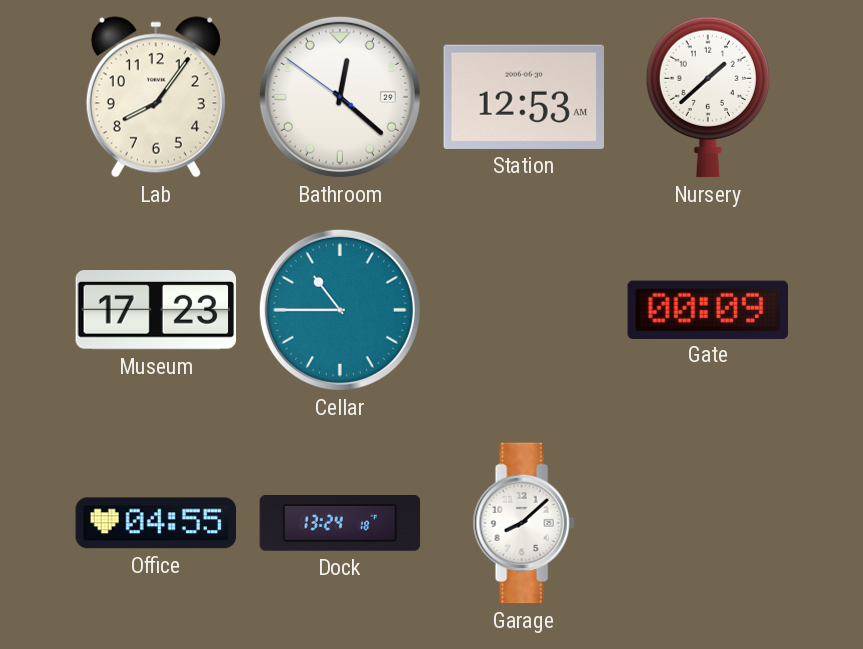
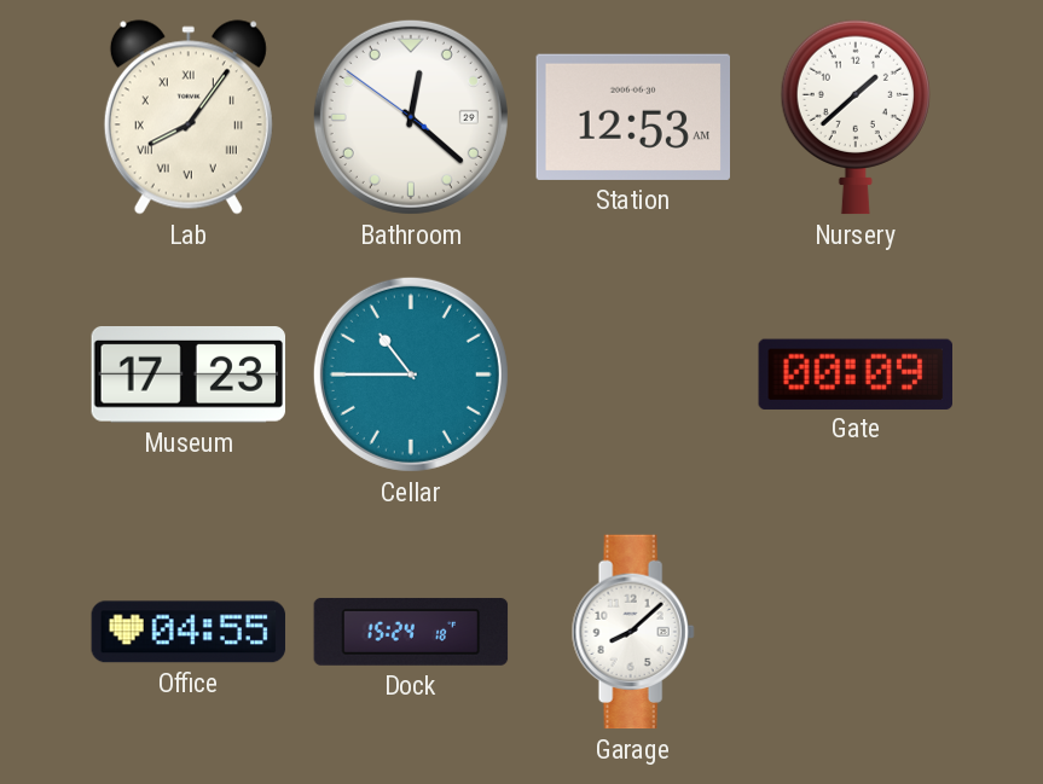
Lab numerals: Arabic -> Roman
Dock: 13:24 -> 15:24
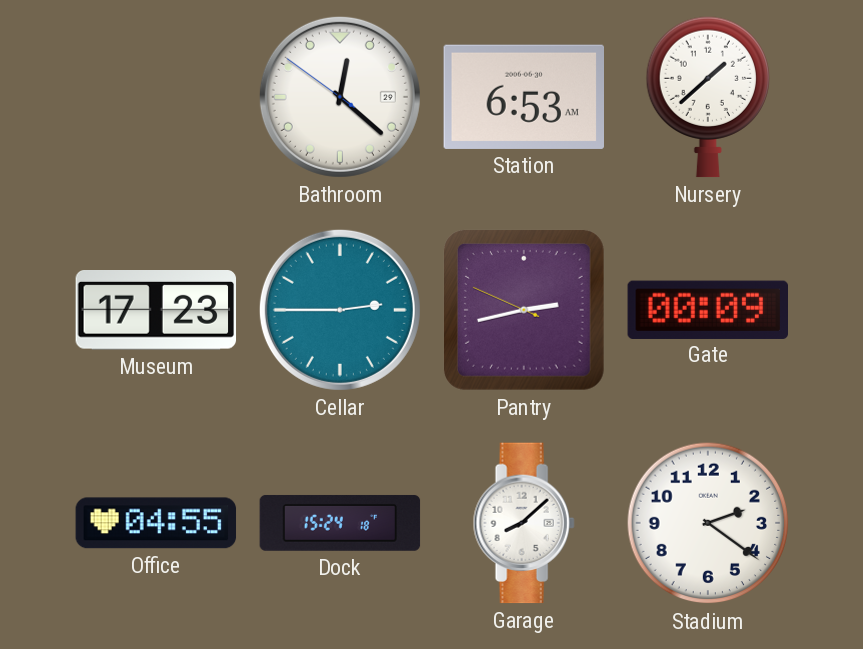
Lab: 8:06 -> none
Station: 12:53 -> 6:53
Cellar: 10:45 -> 2:45
Pantry: none -> 2:42
Stadium: none -> 2:21
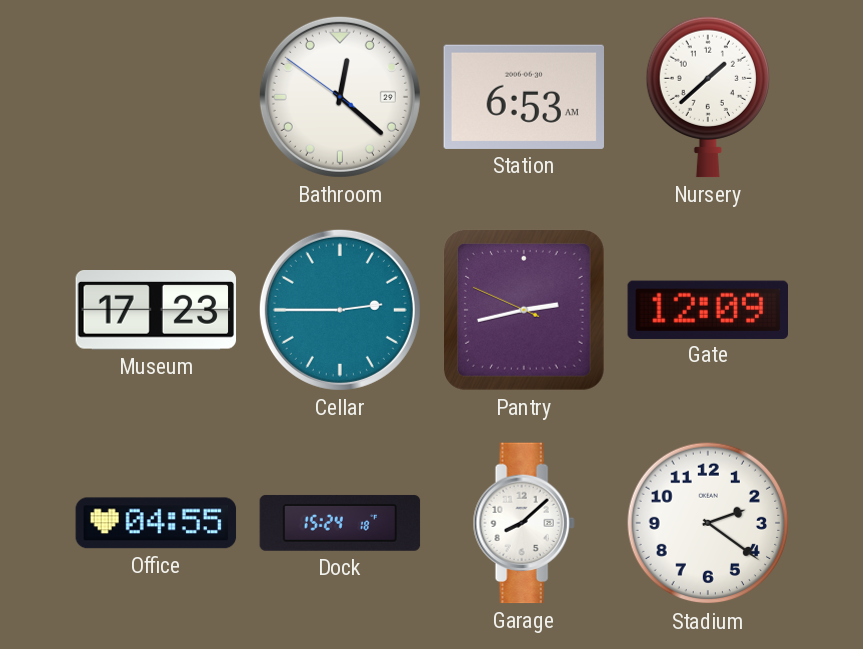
Gate: 00:09 -> 12:09
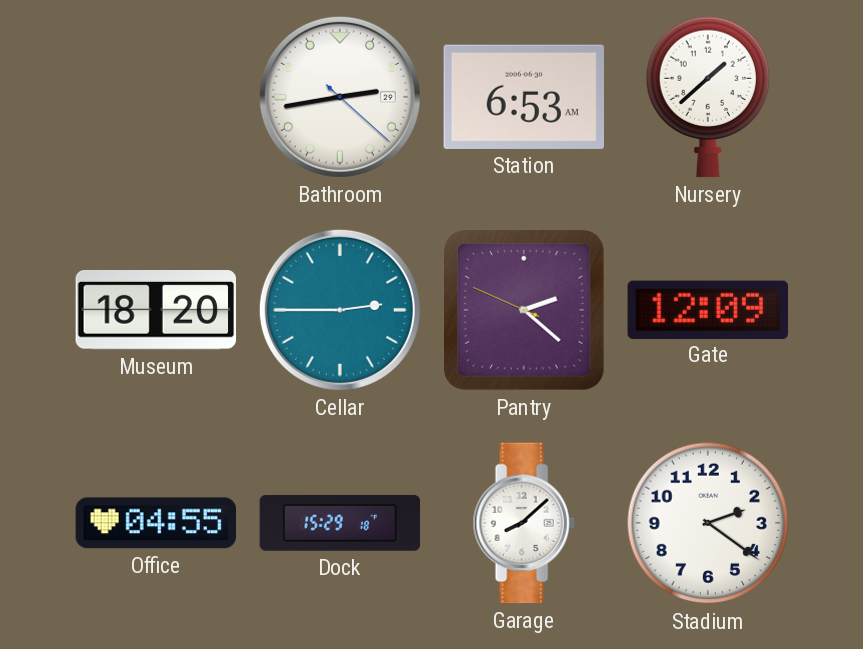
Bathroom: 12:21 -> 2:43
Museum: 17:23 -> 18:20
Pantry: 2:42 -> 2:21
Dock: 15:24 -> 15:29
